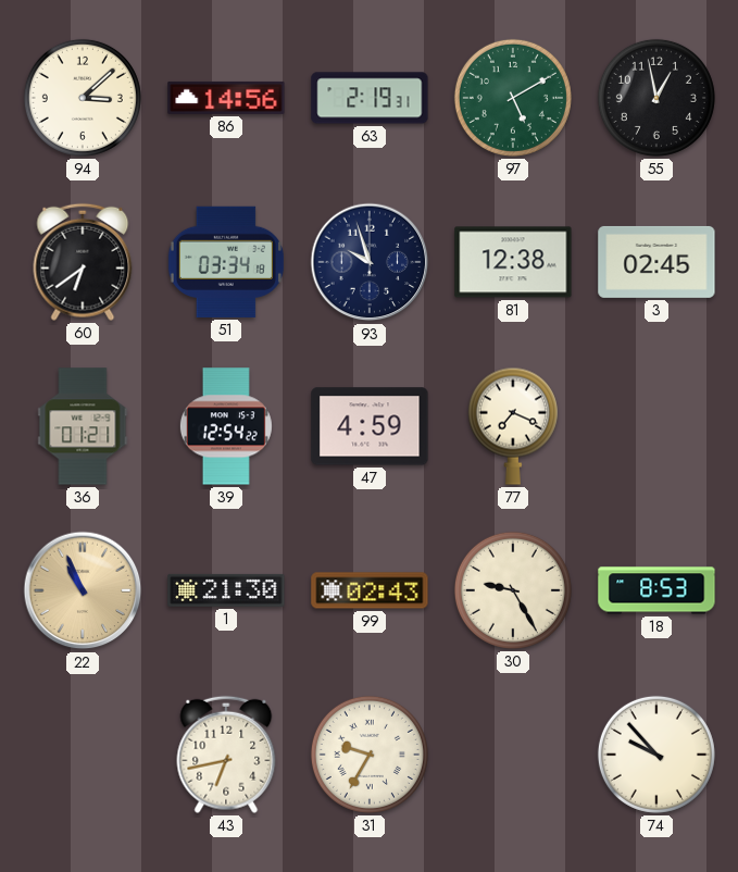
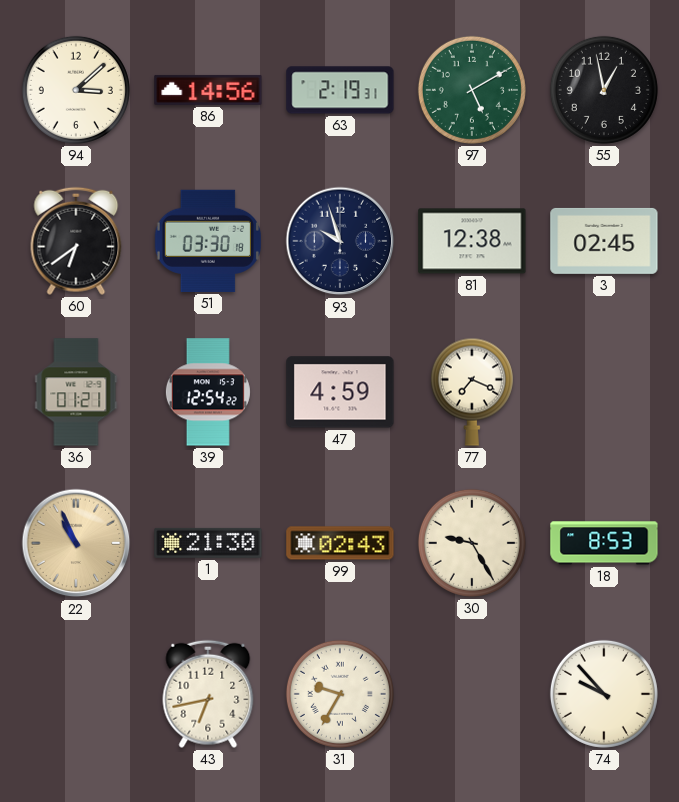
51: 03:34 -> 03:30
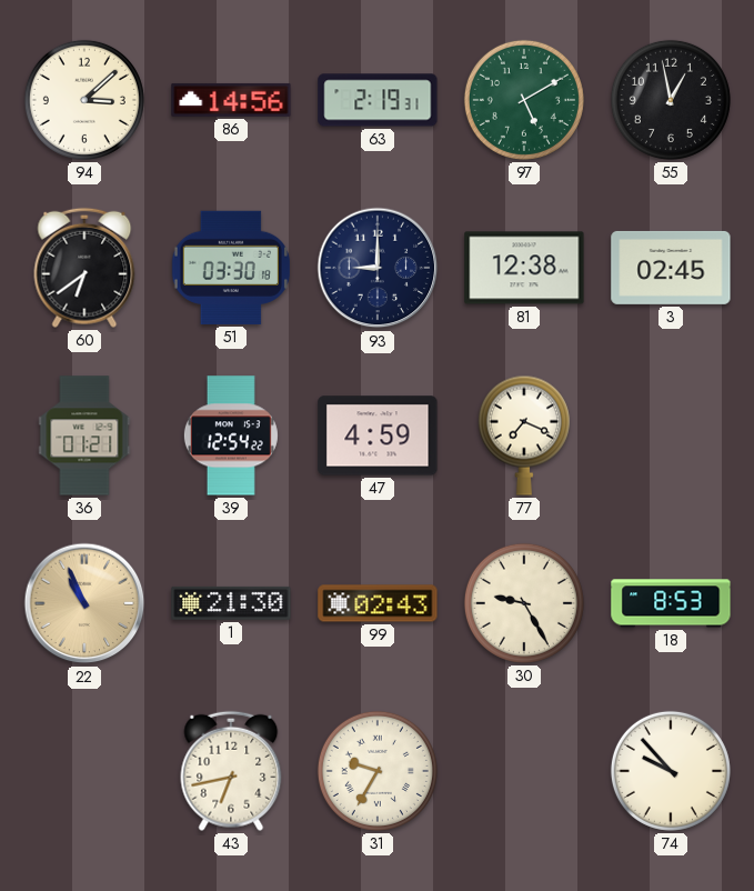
93: 9:57 -> 9:00
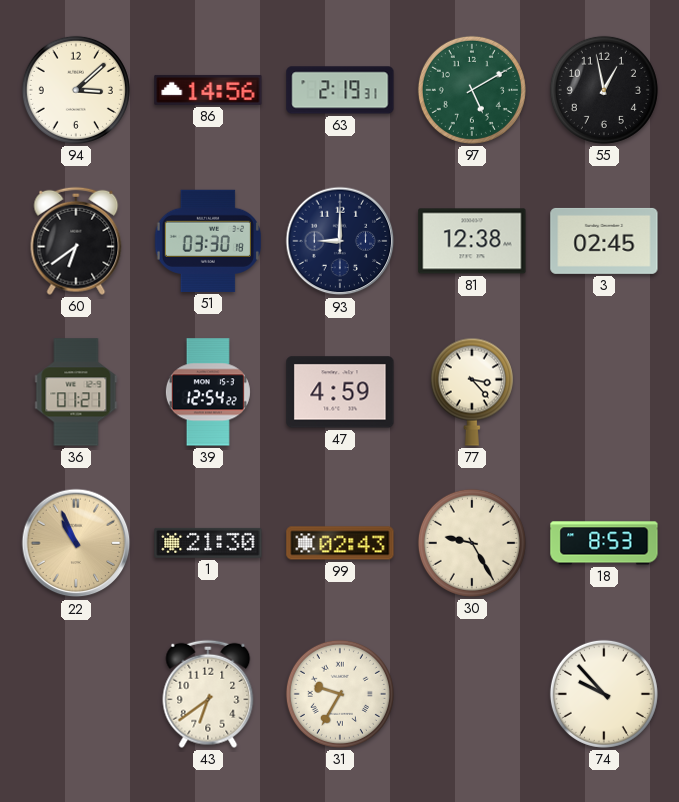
77: 7:19 -> 3:23
43: 6:43 -> 6:39
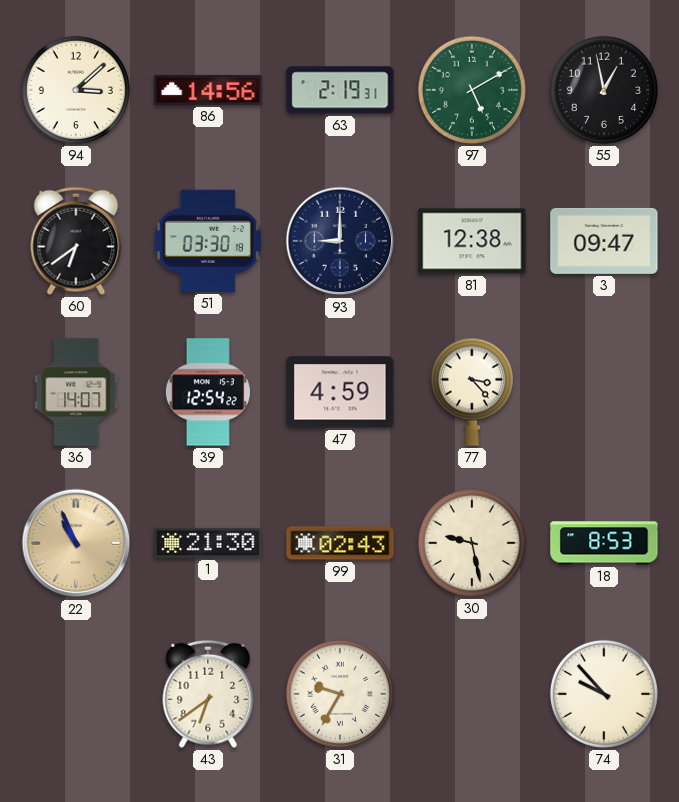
3: 02:45 -> 09:47
36: 01:21 -> 14:07
30: 9:25 -> 9:28
